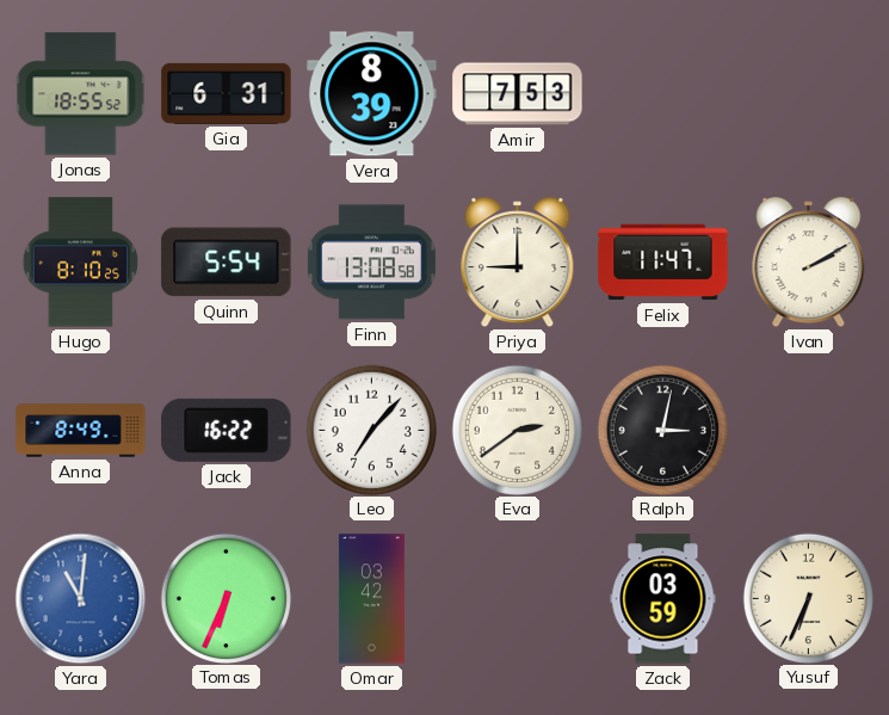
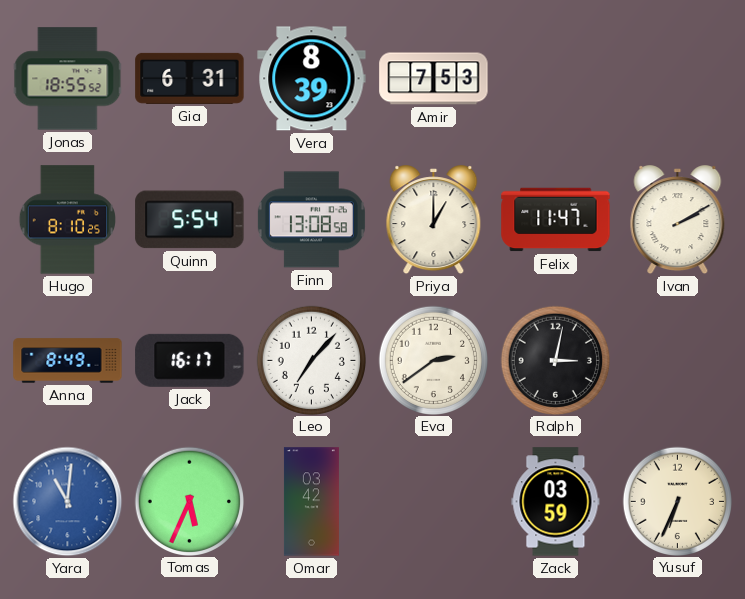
Priya: 9:00 -> 1:00
Jack: 16:22 -> 16:17
Tomas: 6:34 -> 5:34
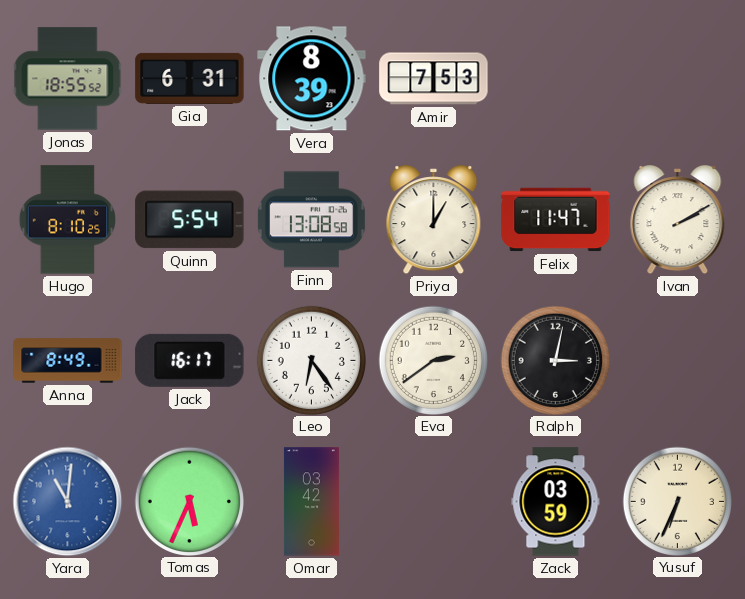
Leo: 7:07 -> 6:24
